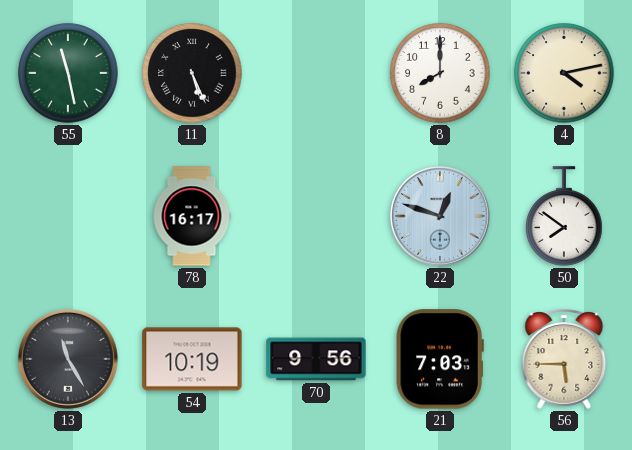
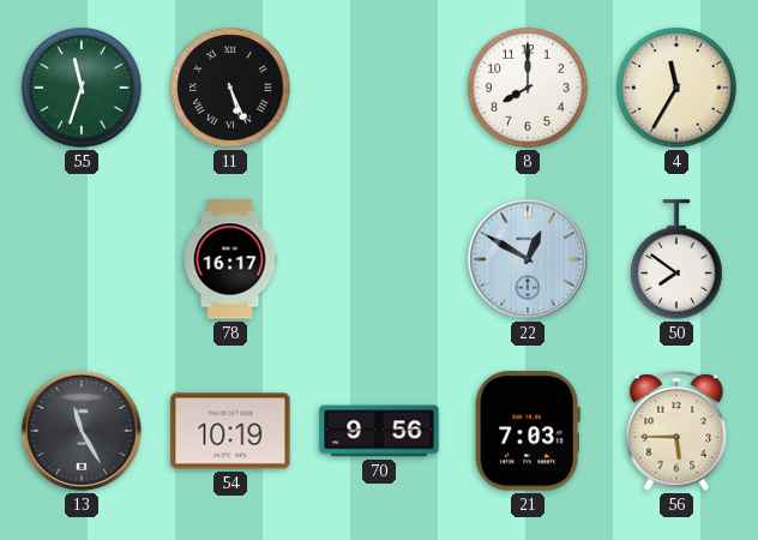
55: 11:28 -> 11:33
4: 4:13 -> 11:35
22: 12:48 -> 12:50
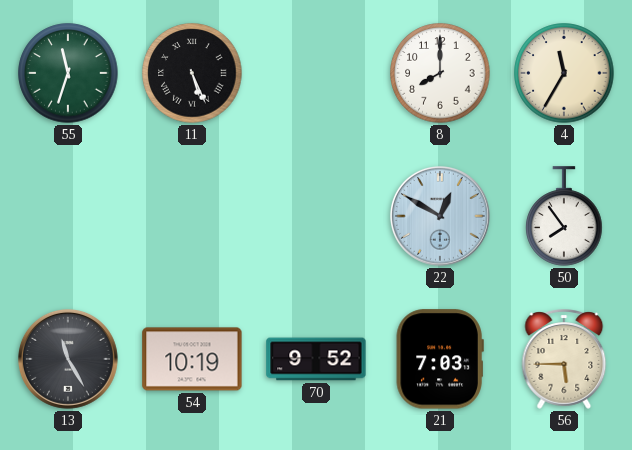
78: 16:17 -> none
50: 7:51 -> 7:54
70: 9:56 -> 9:52
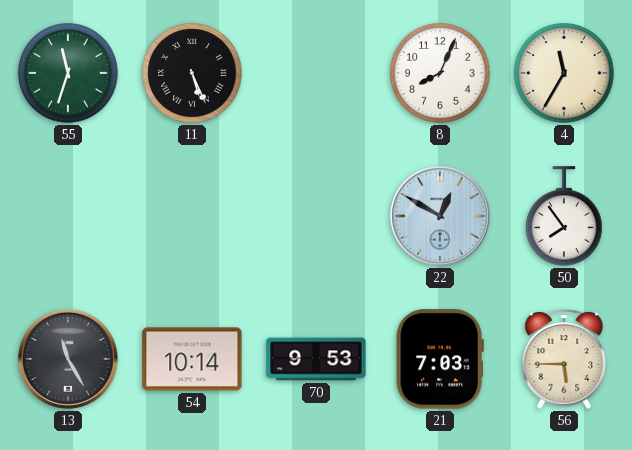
8: 8:00 -> 8:04
54: 10:19 -> 10:14
70: 9:52 -> 9:53
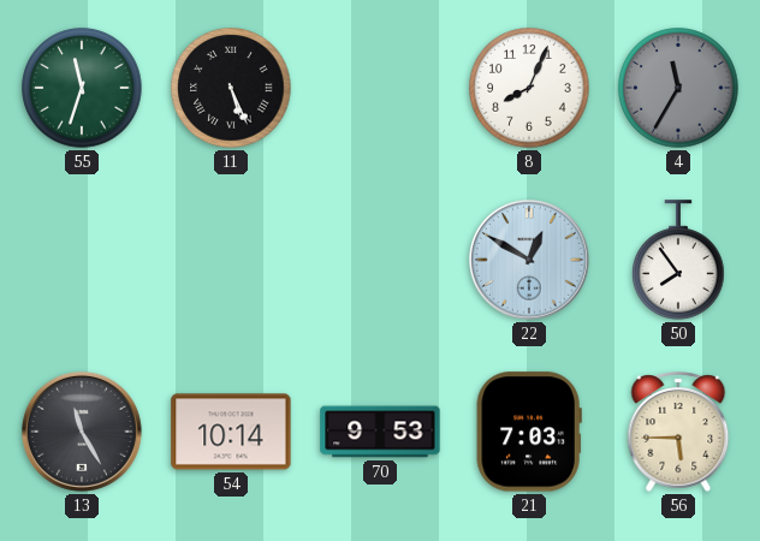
4 dial: cream -> grey
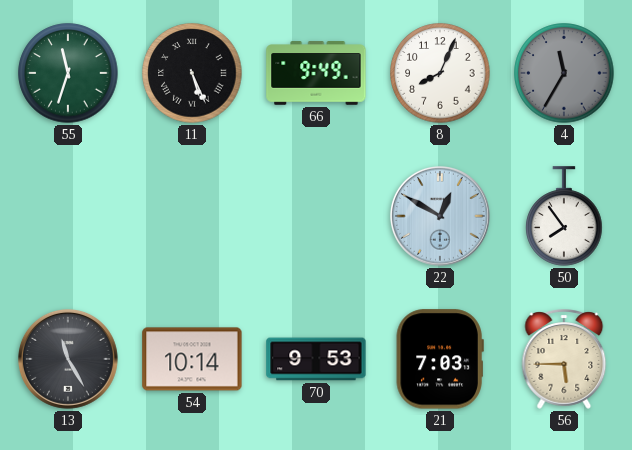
66: none -> 9:49
